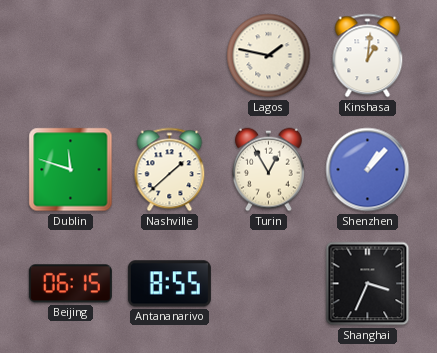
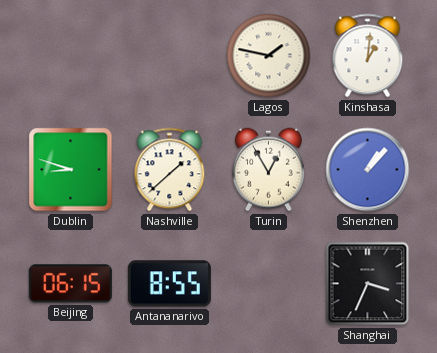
Dublin: 11:48 -> 8:48
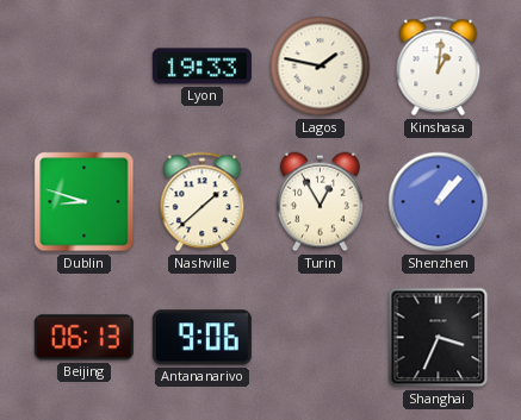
Lyon: none -> 19:33
Beijing: 06:15 -> 06:13
Antananarivo: 8:55 -> 9:06
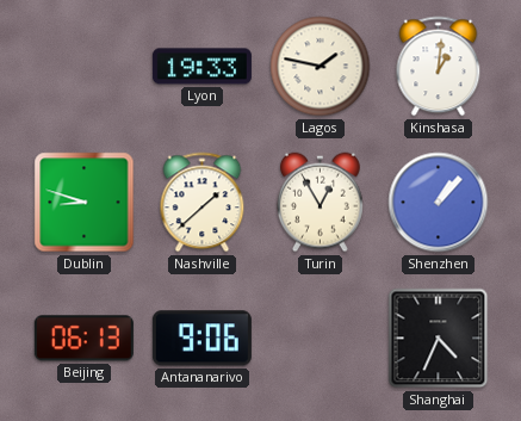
Shanghai: 3:34 -> 4:34
